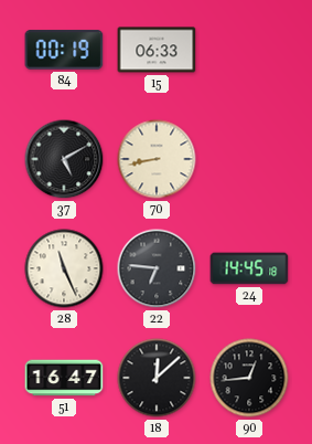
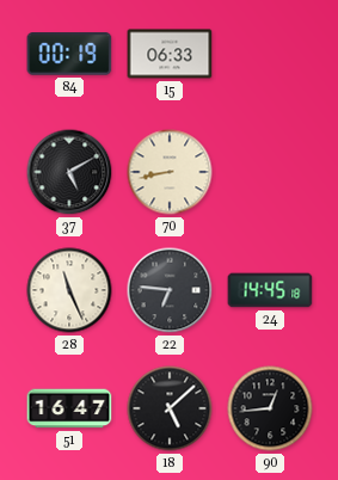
18: 12:08 -> 5:08
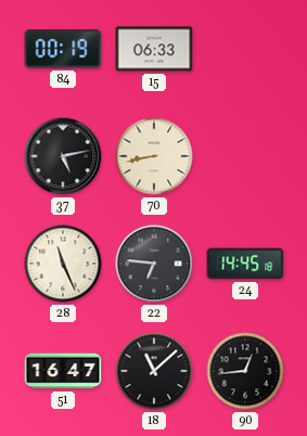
37: 5:10 -> 5:13
18: 5:08 -> 11:08
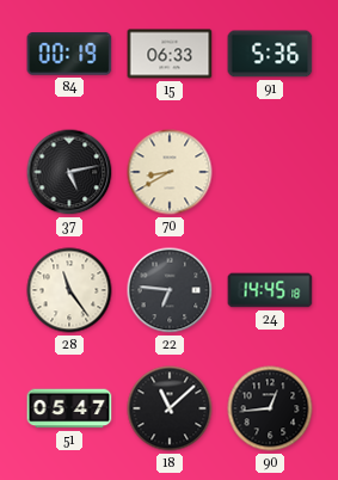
91: none -> 5:36
70: 8:43 -> 8:40
28: 11:26 -> 11:24
51: 16:47 -> 05:47
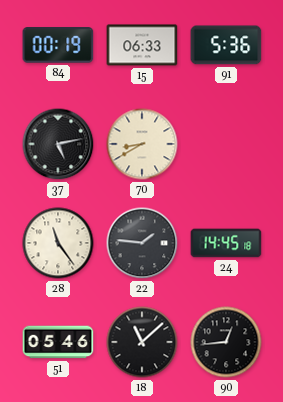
22: 6:46 -> 1:46
51: 05:47 -> 05:46
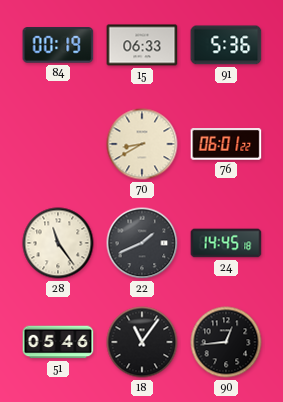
37: 5:13 -> none
76: none -> 06:01
22: 1:46 -> 1:41
18: 11:08 -> 11:06
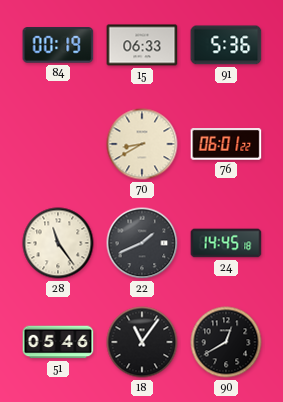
90: 12:44 -> 12:40
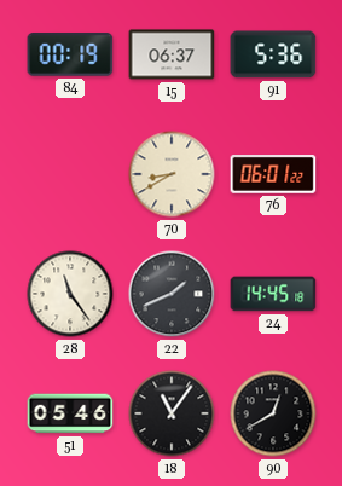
15: 06:33 -> 06:37
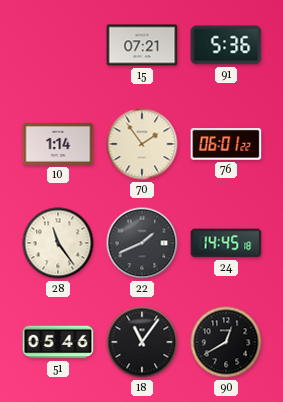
84: 00:19 -> none
15: 06:37 -> 07:21
10: none -> 1:14
70: 8:40 -> 1:54
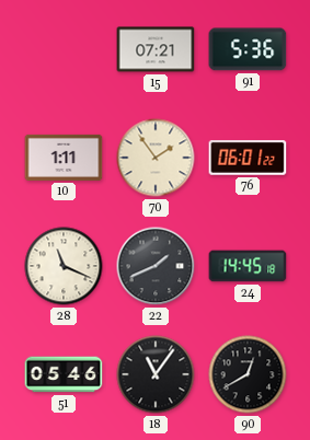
10: 1:14 -> 1:11
28: 11:24 -> 11:19
